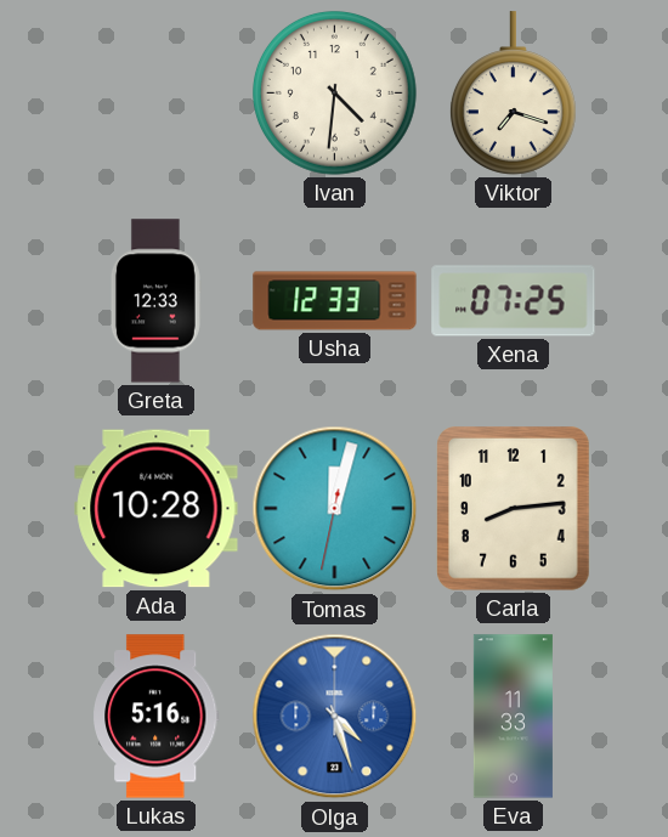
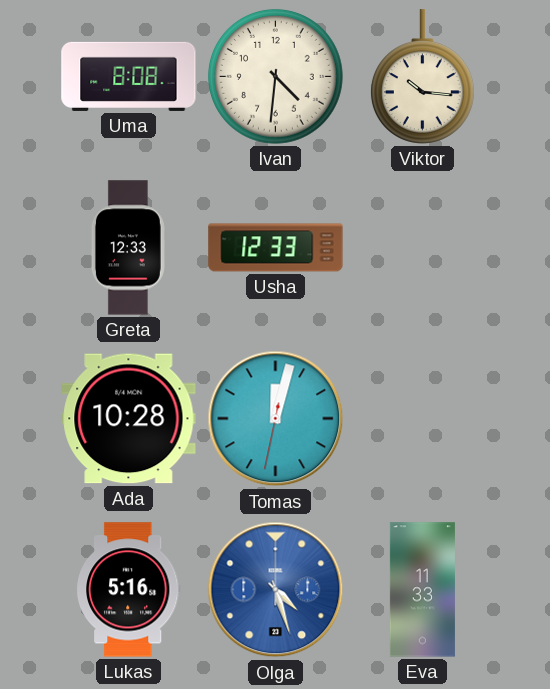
Uma: none -> 8:08
Viktor: 7:18 -> 10:16
Xena: 07:25 -> none
Carla: 8:14 -> none
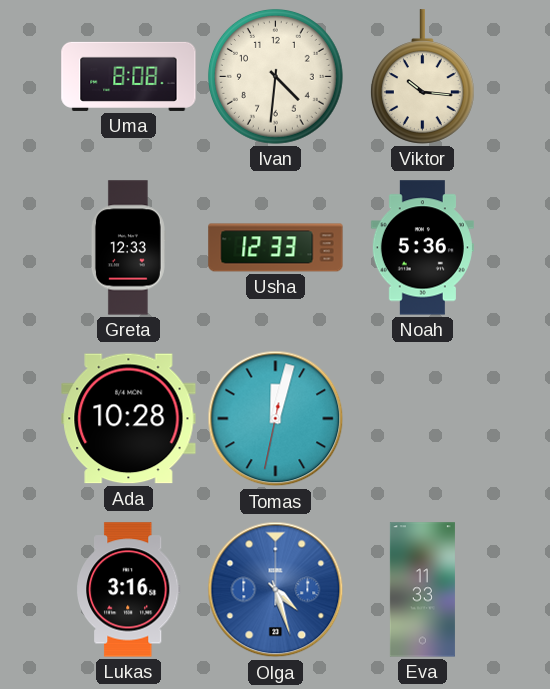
Noah: none -> 5:36
Lukas: 5:16 -> 3:16
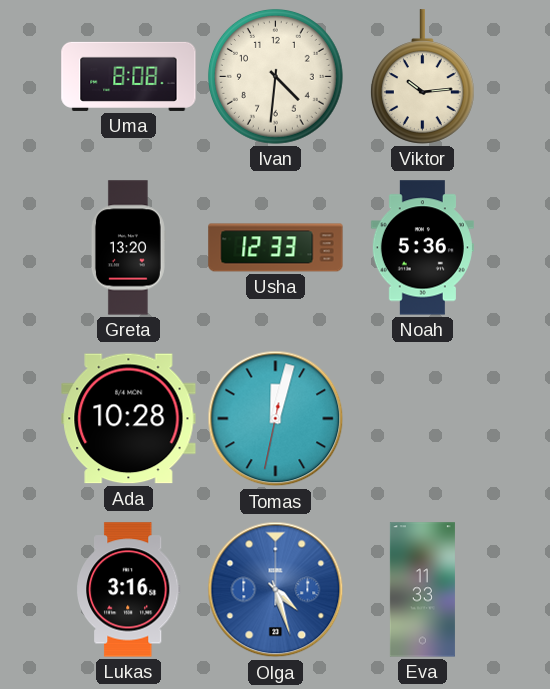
Viktor: 10:16 -> 10:14
Greta: 12:33 -> 13:20
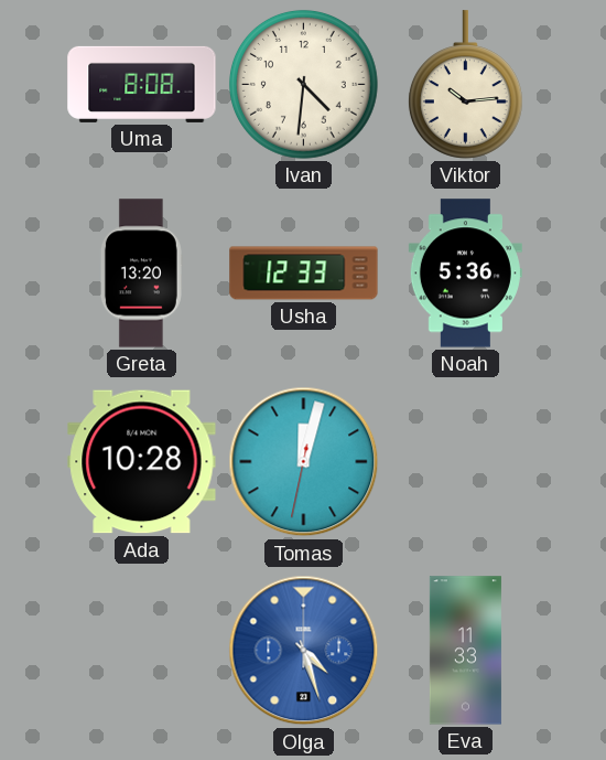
Lukas: 3:16 -> none
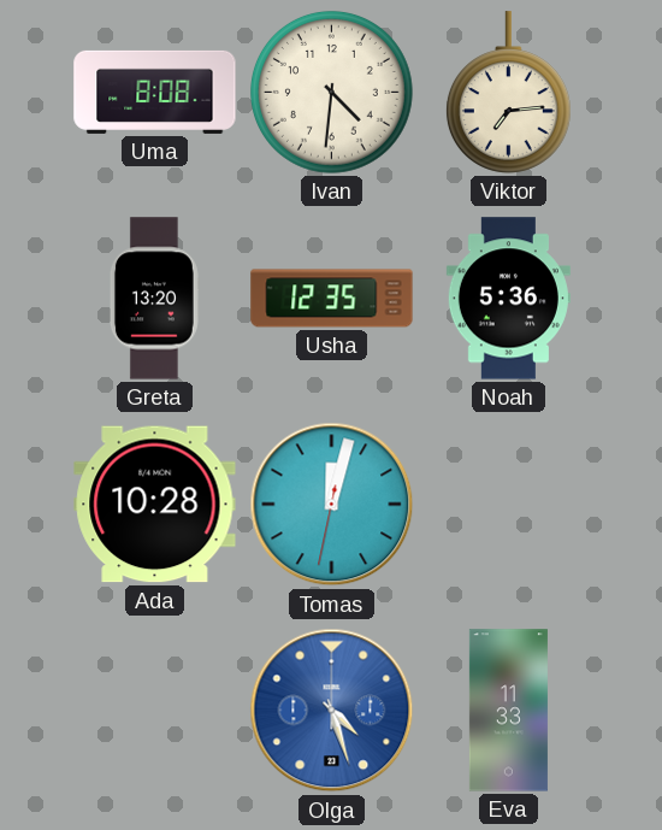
Viktor: 10:14 -> 7:14
Usha: 12:33 -> 12:35
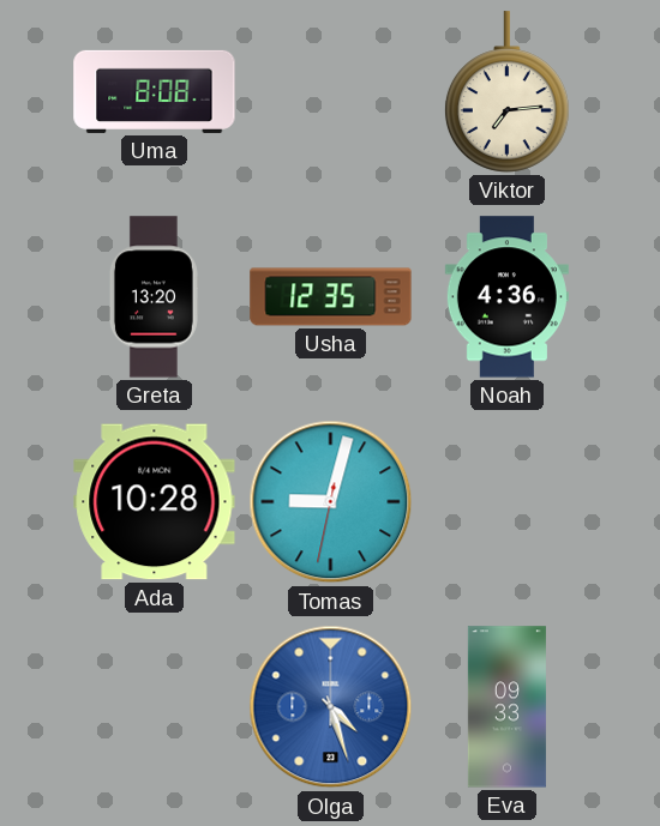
Ivan: 4:31 -> none
Noah: 5:36 -> 4:36
Tomas: 12:02 -> 9:02
Eva: 11:33 -> 09:33
